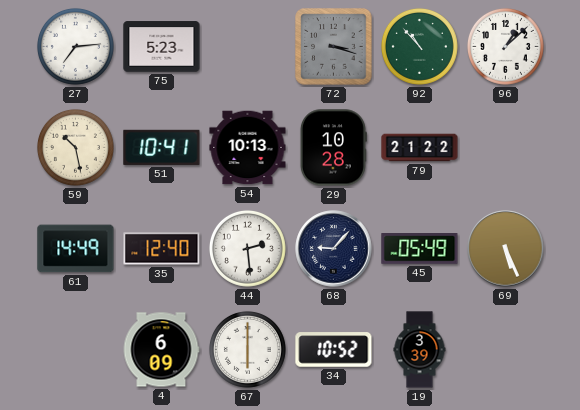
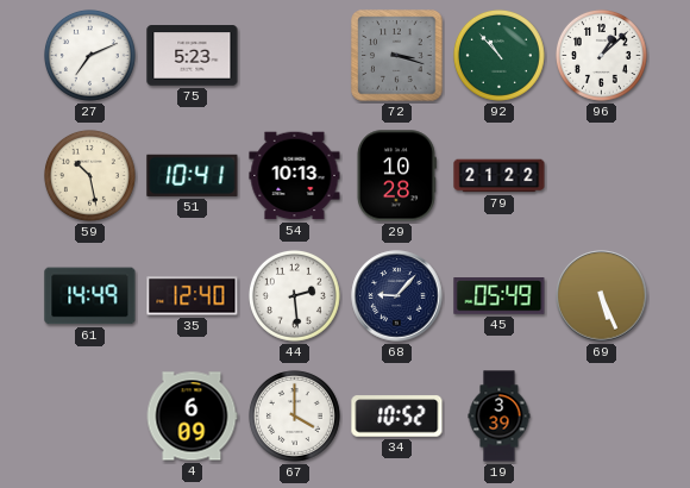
27: 7:14 -> 7:11
67: 6:00 -> 4:00
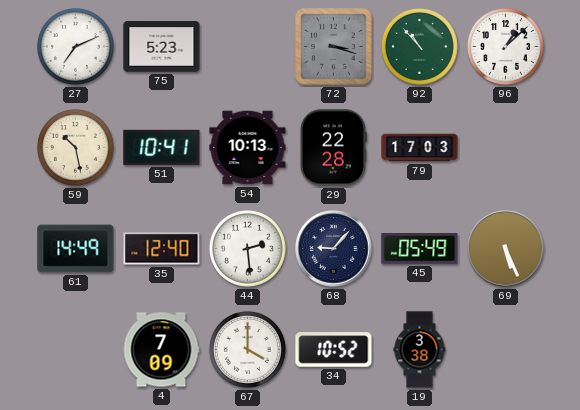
29: 10:28 -> 22:28
79: 21:22 -> 17:03
4: 6:09 -> 7:09
19: 3:39 -> 3:38
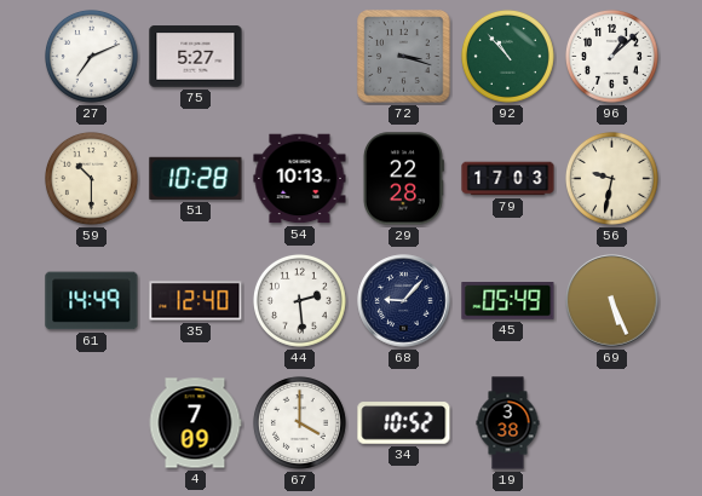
75: 5:23 -> 5:27
59: 10:28 -> 10:30
51: 10:41 -> 10:28
56: none -> 9:32
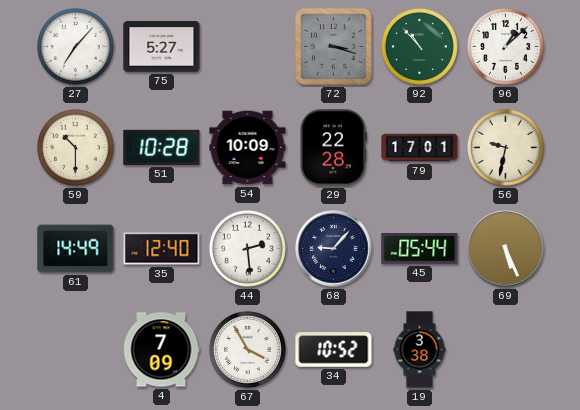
27: 7:11 -> 7:07
54: 10:13 -> 10:09
79: 17:03 -> 17:01
45: 05:49 -> 05:44
67: 4:00 -> 3:55
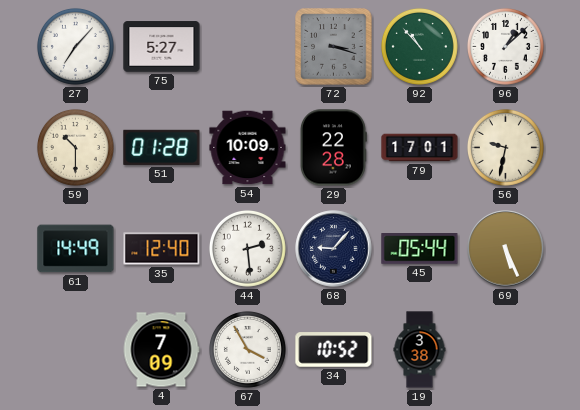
51: 10:28 -> 01:28
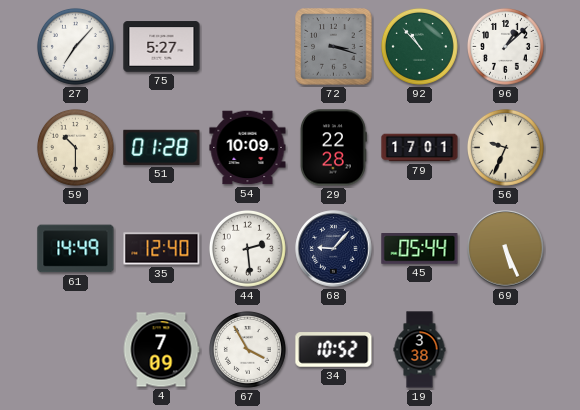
56: 9:32 -> 9:34
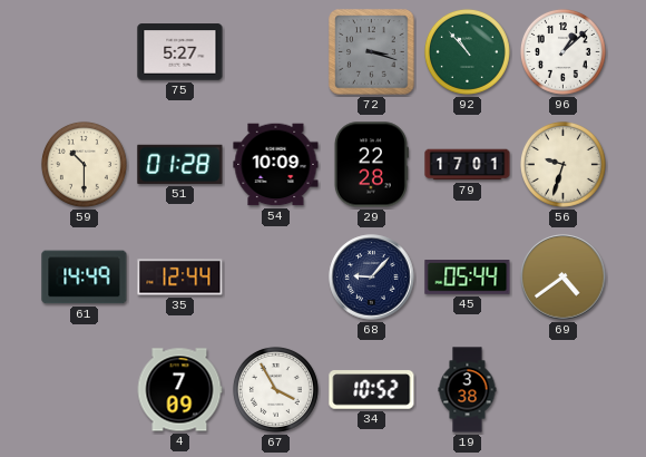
27: 7:07 -> none
56: 9:34 -> 9:33
35: 12:40 -> 12:44
44: 2:29 -> none
69: 5:26 -> 4:39
